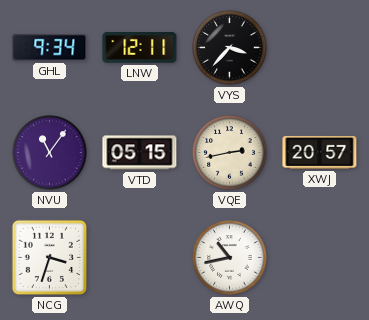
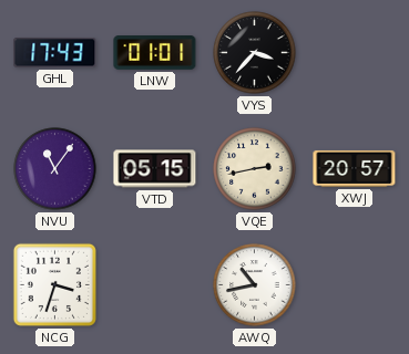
GHL: 9:34 -> 17:43
LNW: 12:11 -> 01:01
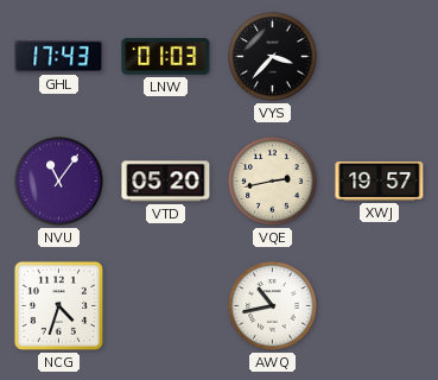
LNW: 01:01 -> 01:03
VTD: 05:15 -> 05:20
XWJ: 20:57 -> 19:57
NCG: 3:33 -> 4:33
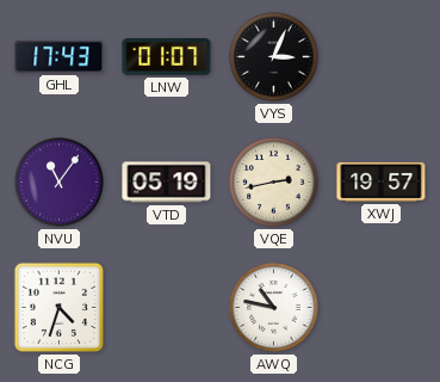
LNW: 01:03 -> 01:07
VYS: 3:37 -> 3:04
VTD: 05:20 -> 05:19
AWQ: 10:43 -> 10:47
